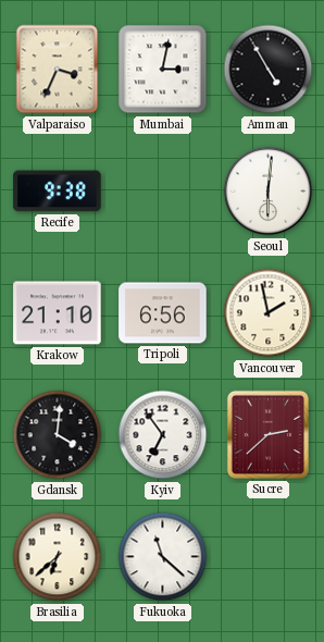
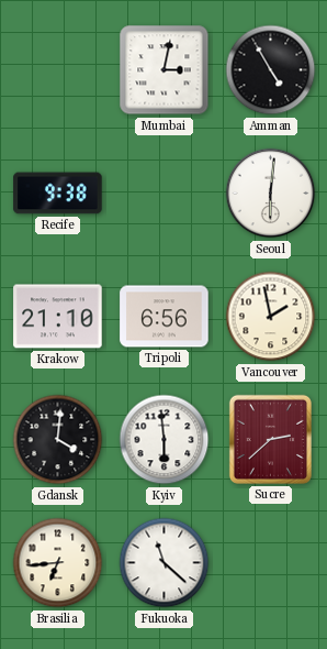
Valparaiso: 3:34 -> none
Kyiv: 6:54 -> 5:59
Brasilia: 6:38 -> 6:44
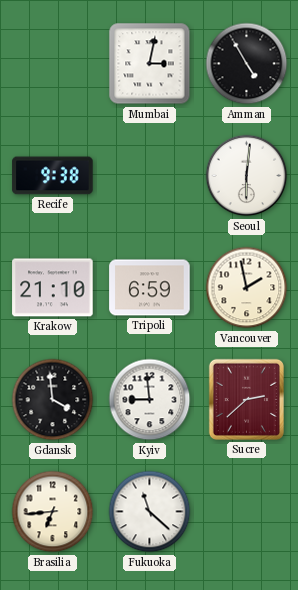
Tripoli: 6:56 -> 6:59
Gdansk: 4:01 -> 3:59
Kyiv: 5:59 -> 8:59
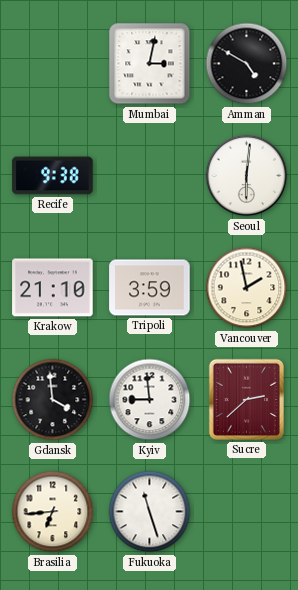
Amman: 4:55 -> 4:50
Tripoli: 6:59 -> 3:59
Fukuoka: 11:22 -> 11:27
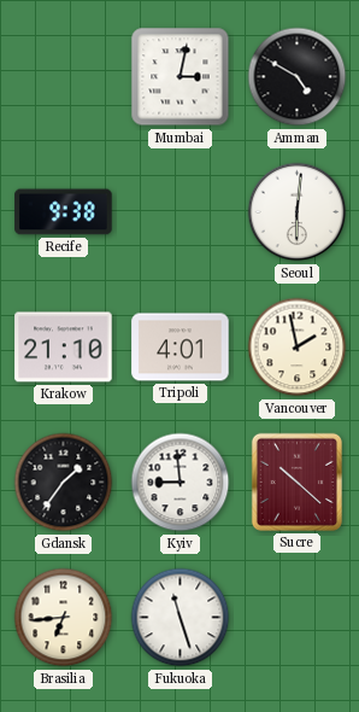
Tripoli: 3:59 -> 4:01
Gdansk: 3:59 -> 1:36
Sucre: 2:38 -> 10:22
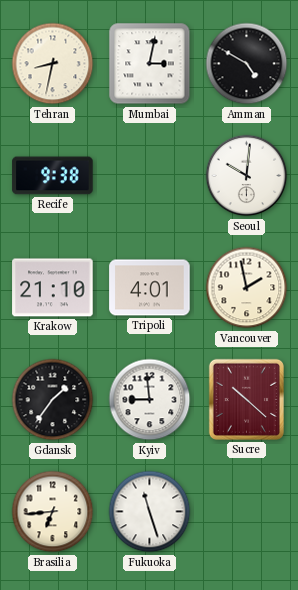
Tehran: none -> 8:32
Seoul: 6:01 -> 10:01
